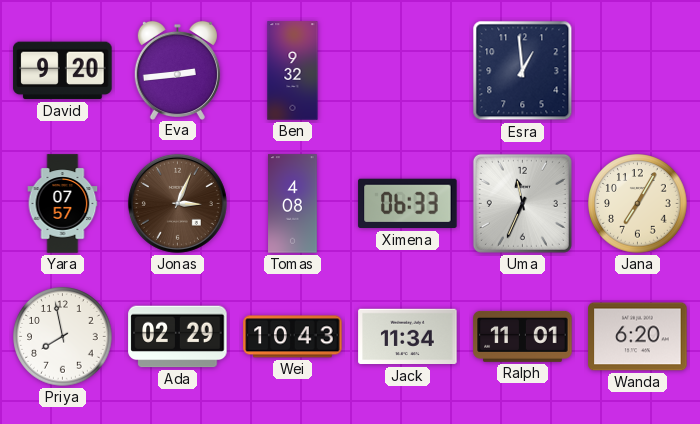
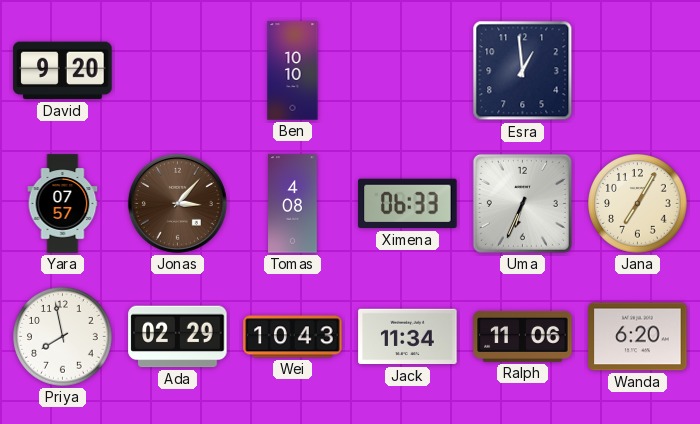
Eva: 2:44 -> none
Ben: 9:32 -> 10:10
Jonas: 3:04 -> 3:07
Uma: 11:34 -> 6:34
Ralph: 11:01 -> 11:06
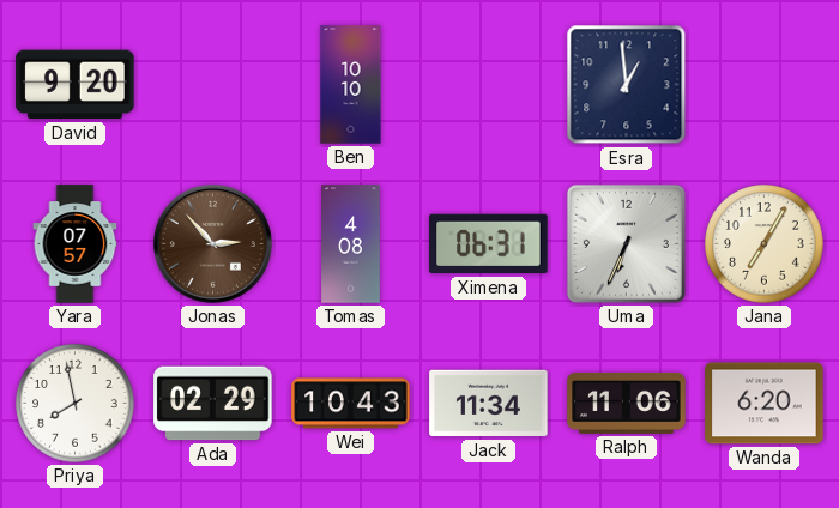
Jonas: 3:07 -> 2:53
Ximena: 06:33 -> 06:31
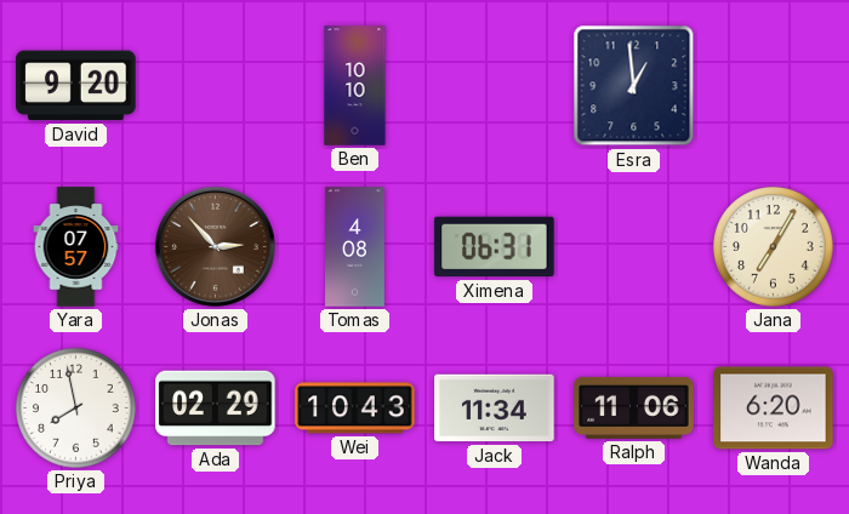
Uma: 6:34 -> none
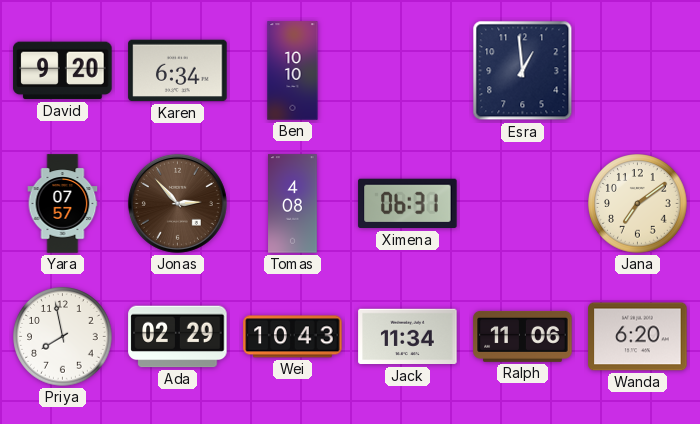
Karen: none -> 6:34
Jana: 7:05 -> 7:09
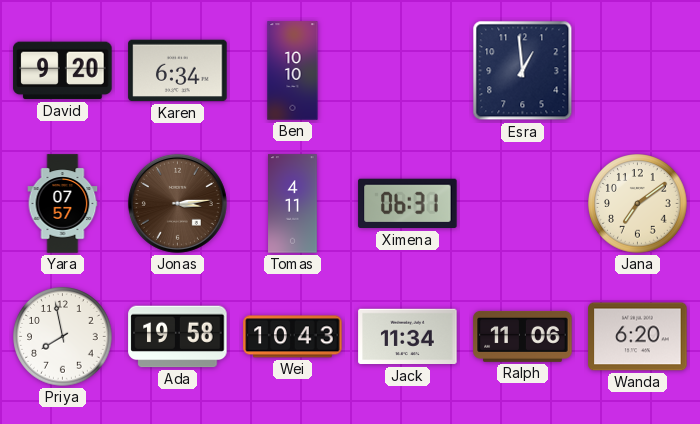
Jonas: 2:53 -> 3:14
Tomas: 4:08 -> 4:11
Ada: 02:29 -> 19:58
